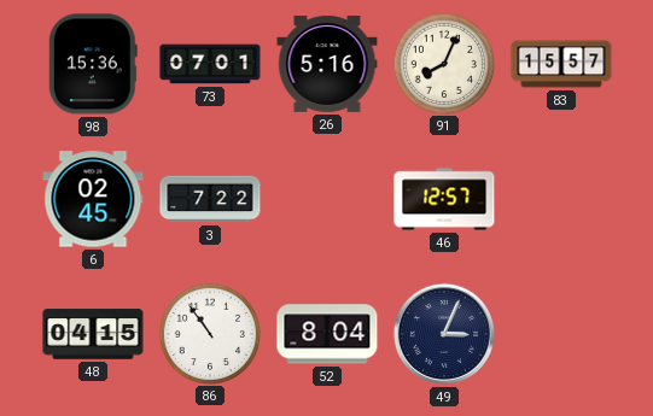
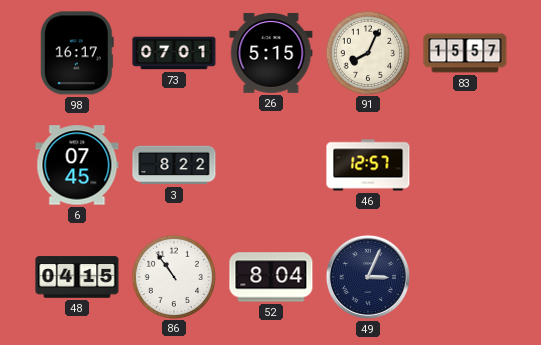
98: 15:36 -> 16:17
26: 5:16 -> 5:15
6: 02:45 -> 07:45
3: 7:22 -> 8:22
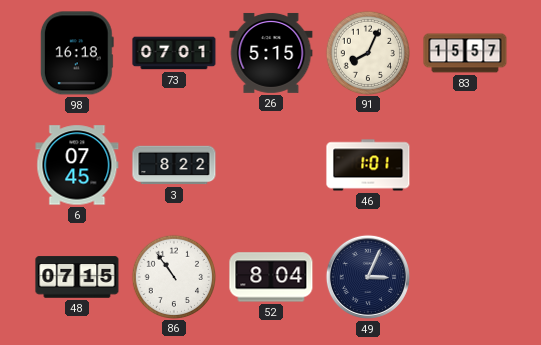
98: 16:17 -> 16:18
46: 12:57 -> 1:01
48: 04:15 -> 07:15
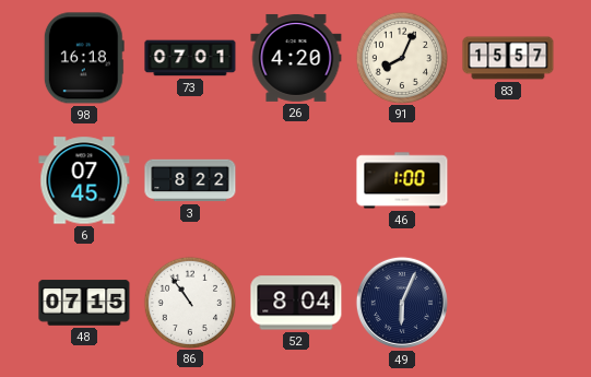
26: 5:15 -> 4:20
46: 1:01 -> 1:00
49: 3:04 -> 6:04
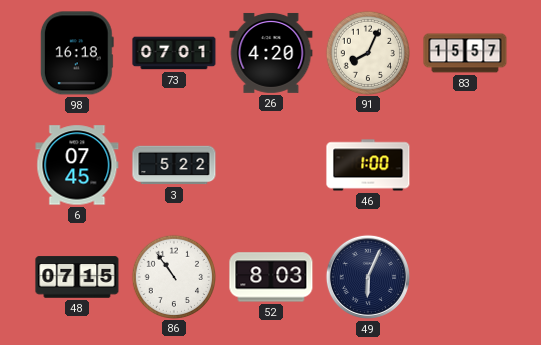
3: 8:22 -> 5:22
52: 8:04 -> 8:03
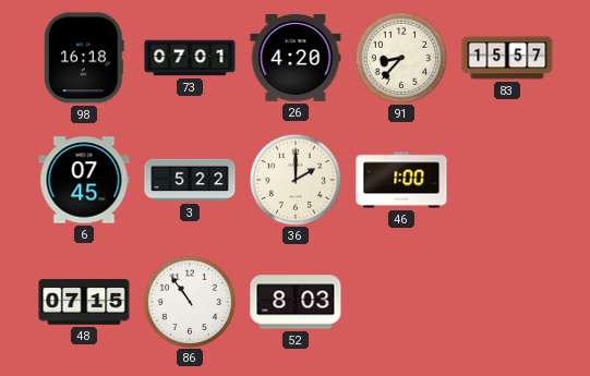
91: 8:04 -> 8:37
36: none -> 2:00
49: 6:04 -> none
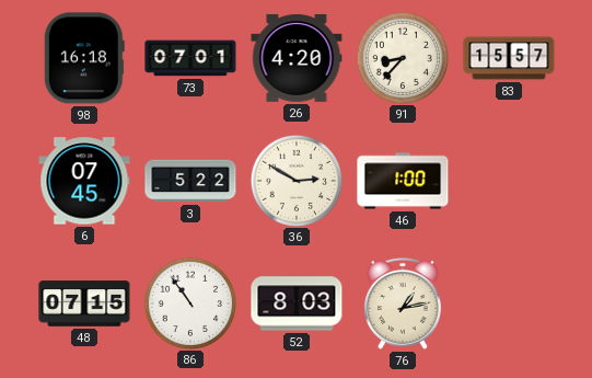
36: 2:00 -> 2:50
76: none -> 1:13
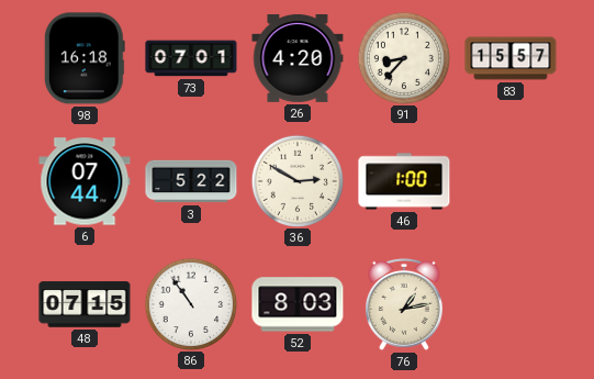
6: 07:45 -> 07:44
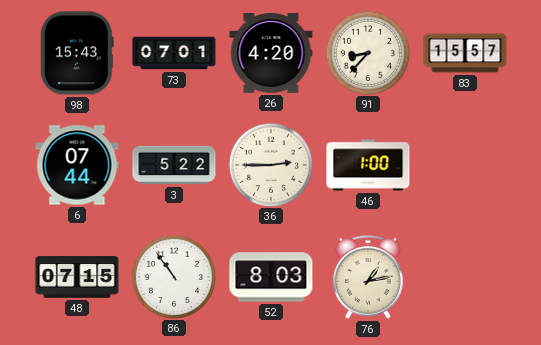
98: 16:18 -> 15:43
36: 2:50 -> 2:45
